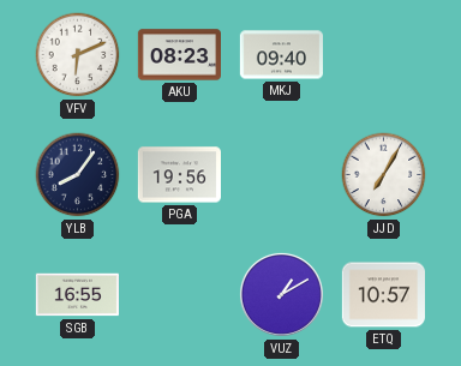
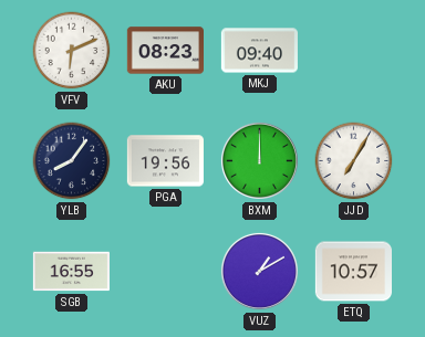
BXM: none -> 12:00
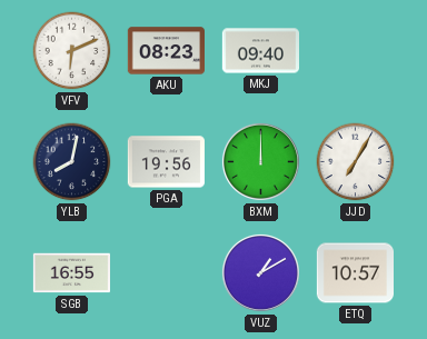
YLB: 8:06 -> 8:02
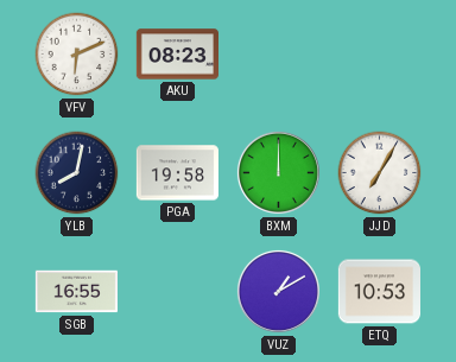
MKJ: 09:40 -> none
PGA: 19:56 -> 19:58
ETQ: 10:57 -> 10:53
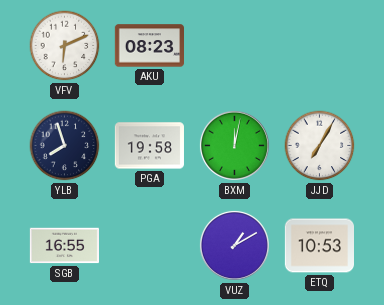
YLB: 8:02 -> 7:57
BXM: 12:00 -> 12:02
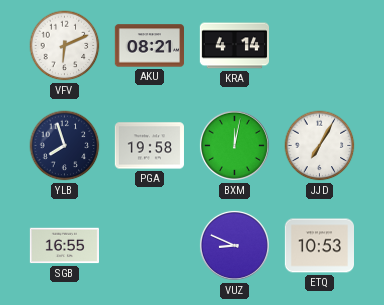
AKU: 08:23 -> 08:21
KRA: none -> 4:14
VUZ: 1:10 -> 8:49
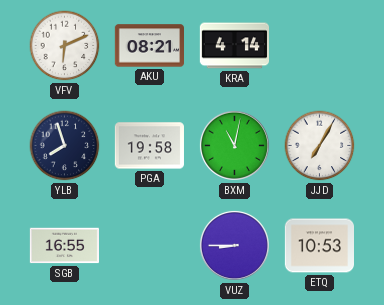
BXM: 12:02 -> 11:02
VUZ: 8:49 -> 8:45
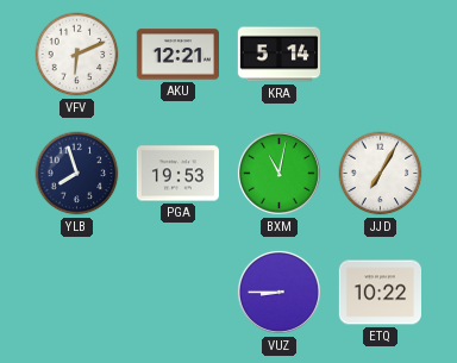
AKU: 08:21 -> 12:21
KRA: 4:14 -> 5:14
PGA: 19:58 -> 19:53
SGB: 16:55 -> none
ETQ: 10:53 -> 10:22
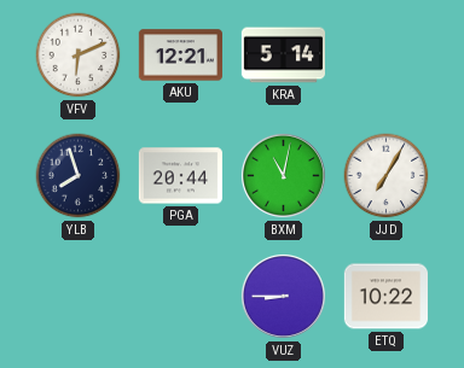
PGA: 19:53 -> 20:44
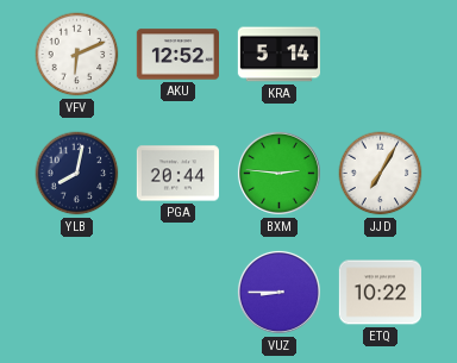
AKU: 12:21 -> 12:52
YLB: 7:57 -> 8:02
BXM: 11:02 -> 2:46
